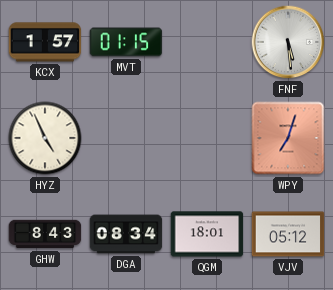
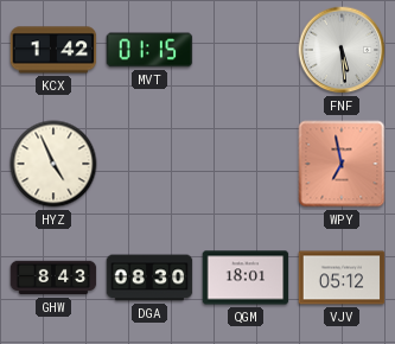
KCX: 1:57 -> 1:42
WPY: 7:03 -> 6:58
DGA: 08:34 -> 08:30
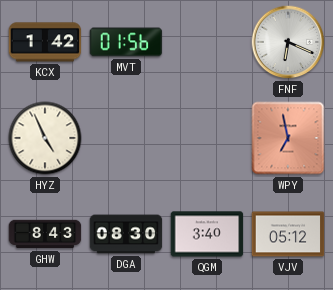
MVT: 01:15 -> 01:56
FNF: 5:29 -> 6:19
QGM: 18:01 -> 3:40
